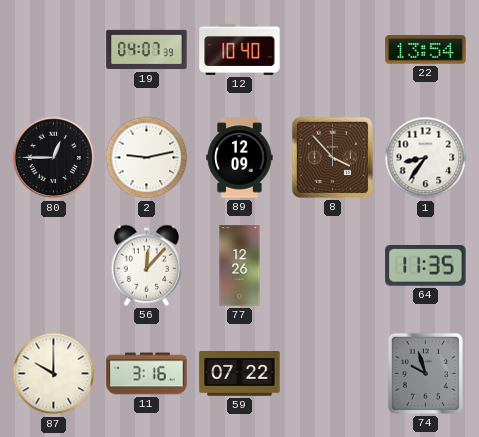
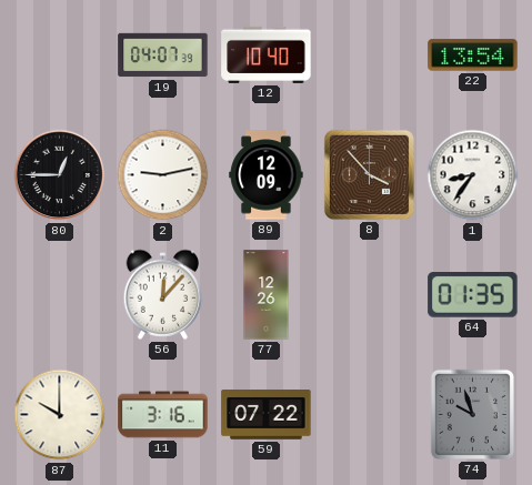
64: 11:35 -> 01:35
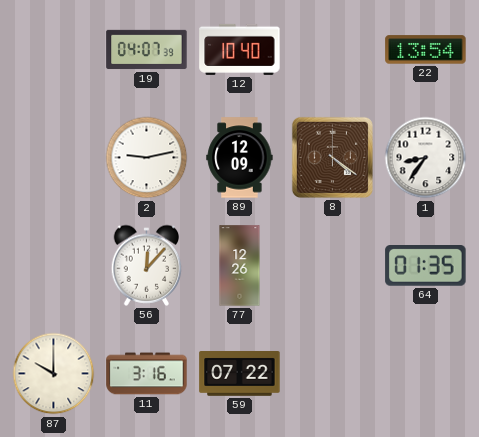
80: 12:45 -> none
8: 3:53 -> 4:21
74: 9:57 -> none
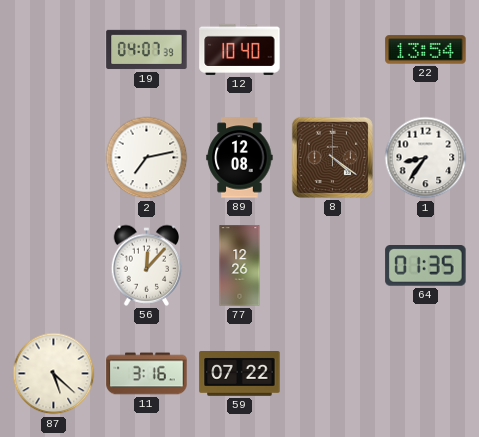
2: 9:13 -> 7:13
89: 12:09 -> 12:08
87: 10:00 -> 5:22
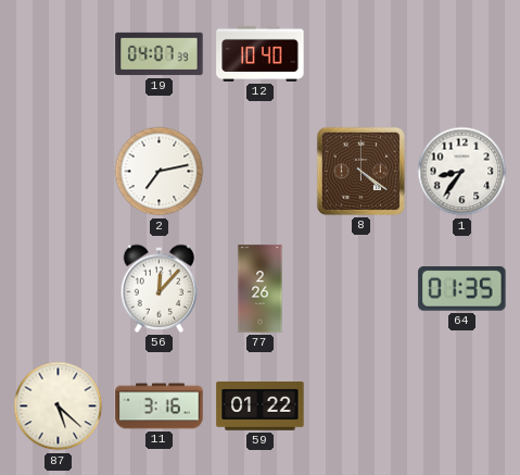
22: 13:54 -> none
89: 12:08 -> none
77: 12:26 -> 2:26
59: 07:22 -> 01:22
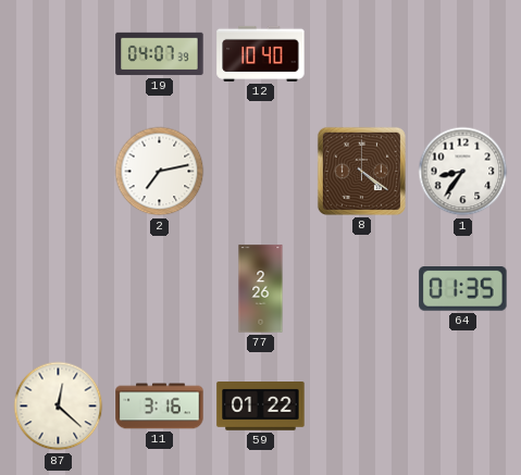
56: 12:07 -> none
87: 5:22 -> 12:22
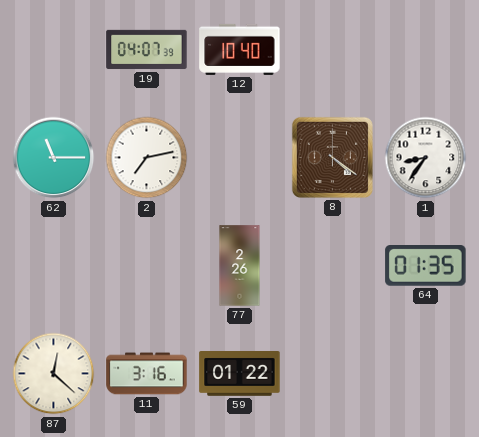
62: none -> 11:15
